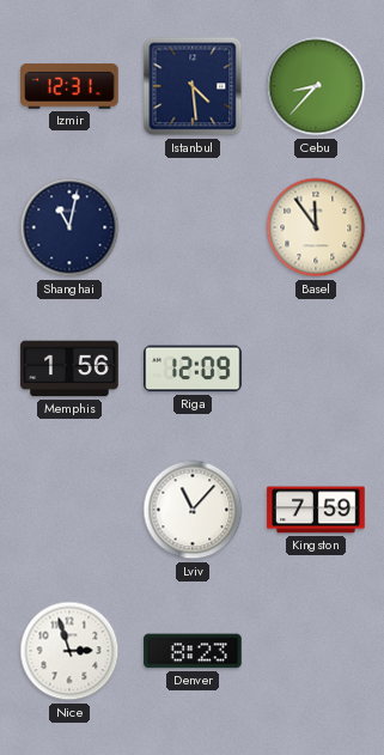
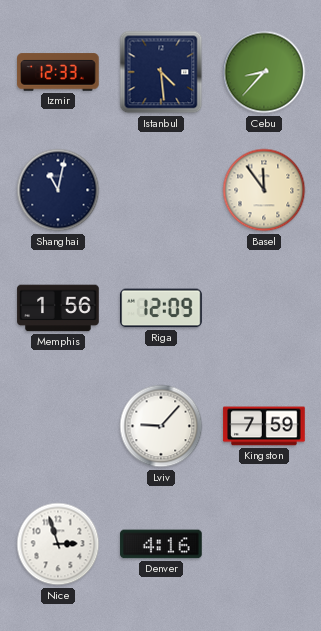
Izmir: 12:31 -> 12:33
Lviv: 11:07 -> 9:07
Denver: 8:23 -> 4:16
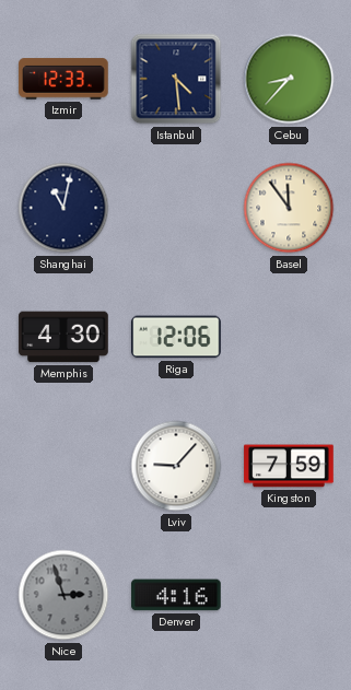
Memphis: 1:56 -> 4:30
Riga: 12:09 -> 12:06
Nice dial: white -> grey
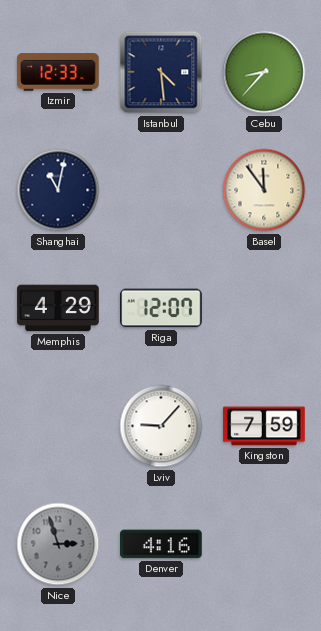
Memphis: 4:30 -> 4:29
Riga: 12:06 -> 12:07
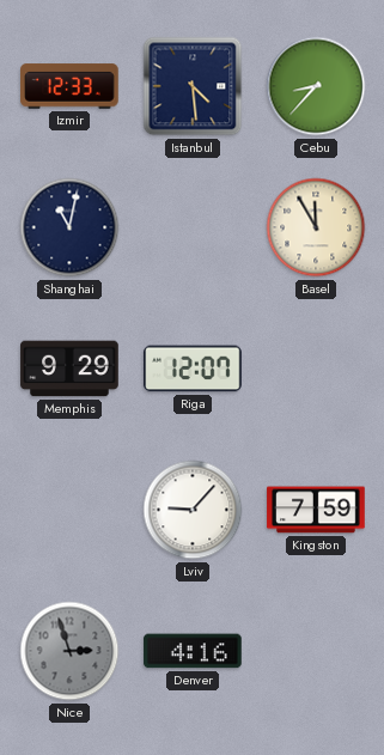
Basel: 11:54 -> 11:55
Memphis: 4:29 -> 9:29
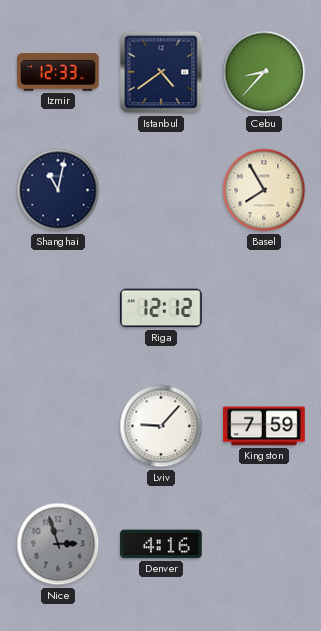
Istanbul: 4:29 -> 4:39
Basel: 11:55 -> 7:55
Memphis: 9:29 -> none
Riga: 12:07 -> 12:12
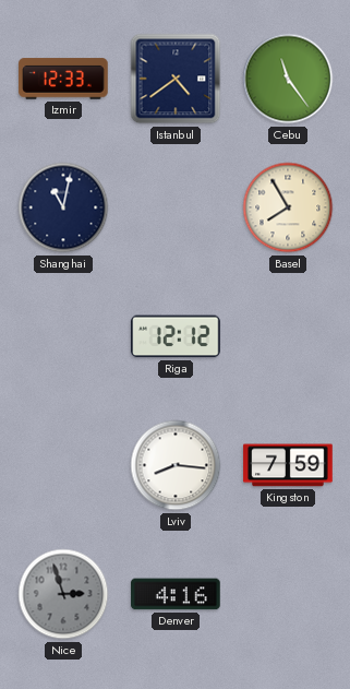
Cebu: 8:37 -> 11:24
Lviv: 9:07 -> 8:16
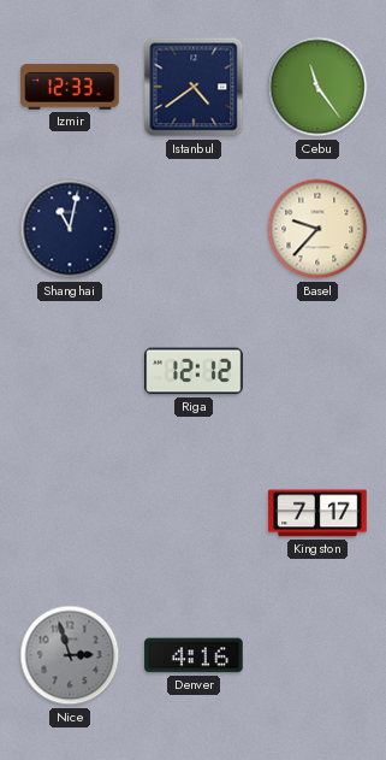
Basel: 7:55 -> 9:37
Lviv: 8:16 -> none
Kingston: 7:59 -> 7:17
